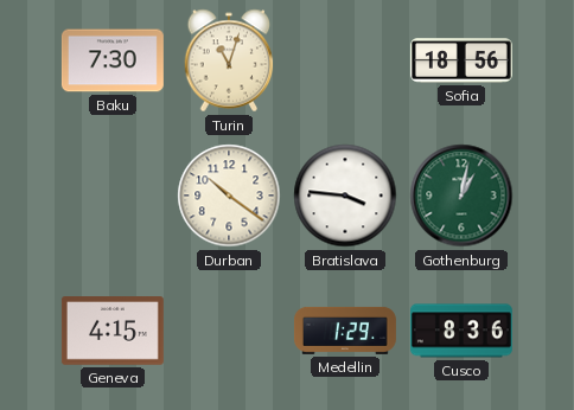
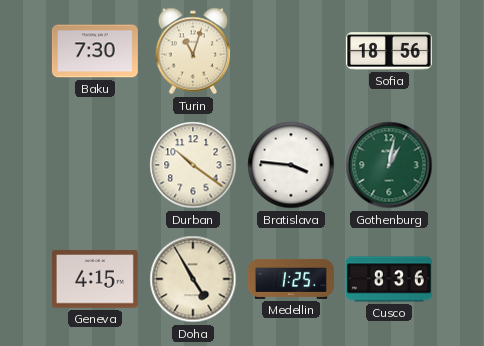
Doha: none -> 4:55
Medellin: 1:29 -> 1:25
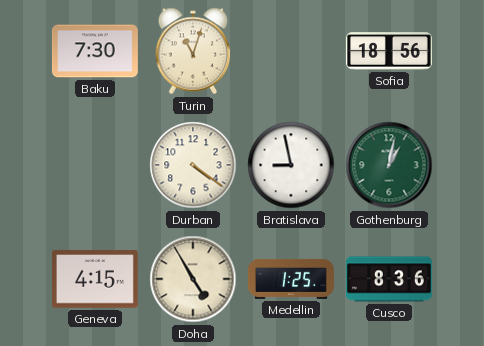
Durban: 10:21 -> 4:21
Bratislava: 3:46 -> 8:58
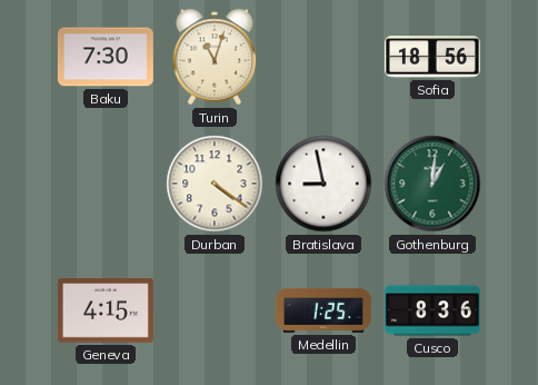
Gothenburg: 1:02 -> 1:01
Doha: 4:55 -> none
